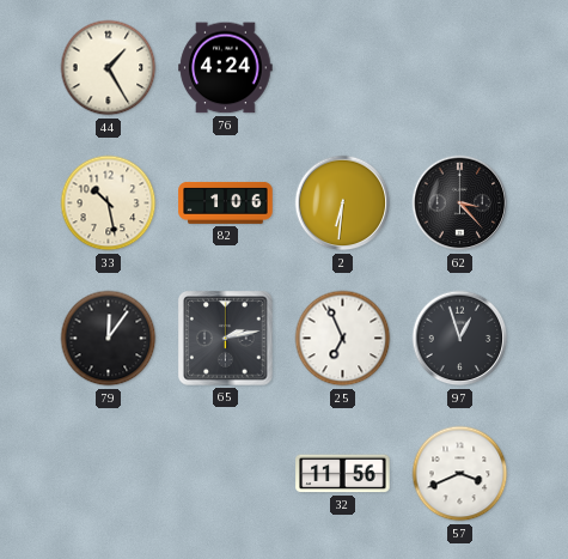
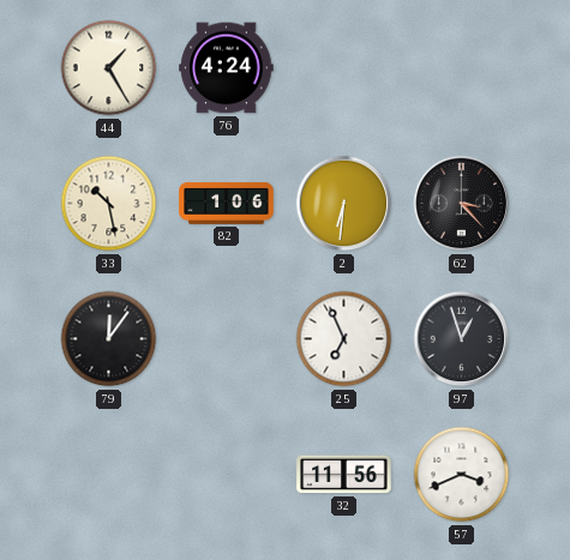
65: 2:13 -> none
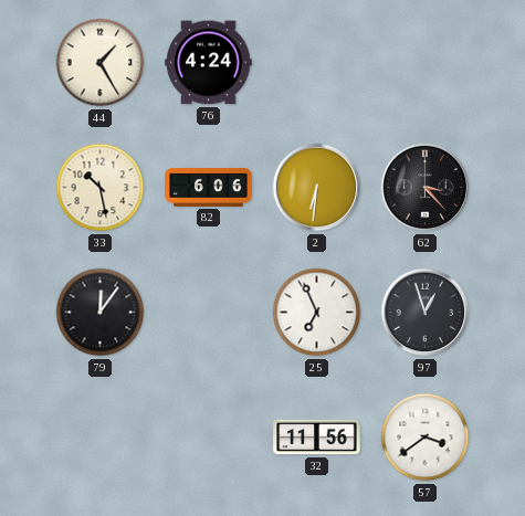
82: 1:06 -> 6:06
57: 3:41 -> 3:39
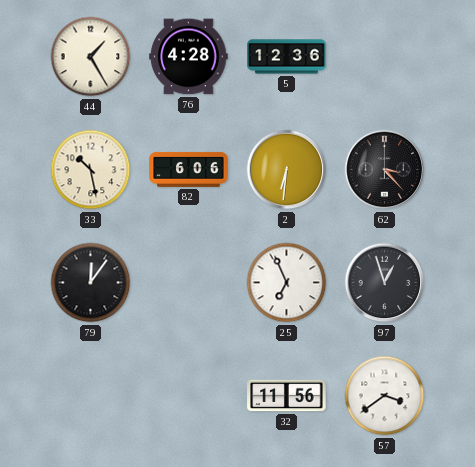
76: 4:24 -> 4:28
5: none -> 12:36
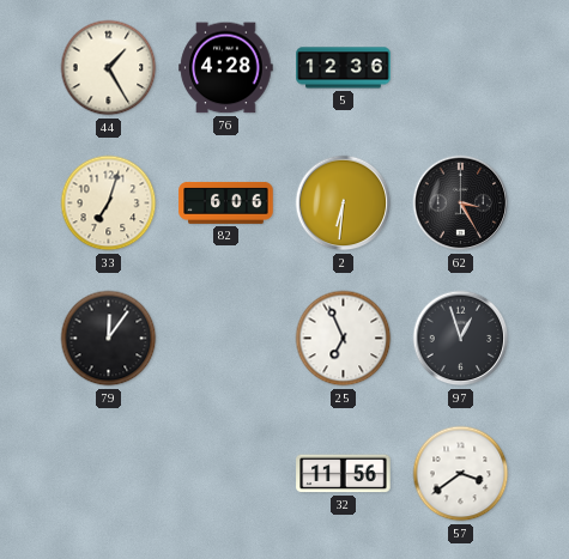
33: 10:28 -> 7:03
62: 3:23 -> 3:25
